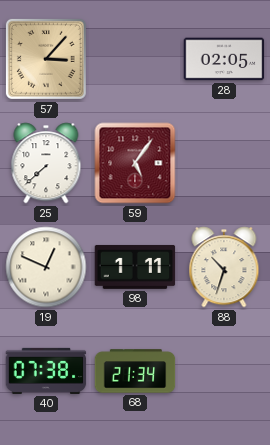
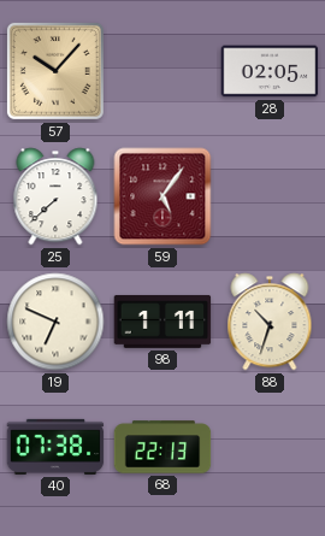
57: 3:07 -> 10:07
19: 12:49 -> 6:49
68: 21:34 -> 22:13
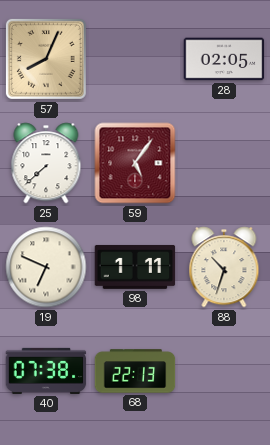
57: 10:07 -> 8:04
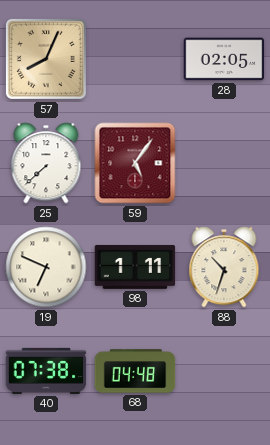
68: 22:13 -> 04:48
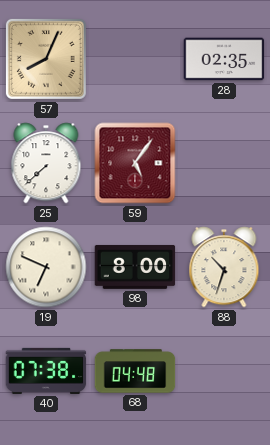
28: 02:05 -> 02:35
98: 1:11 -> 8:00
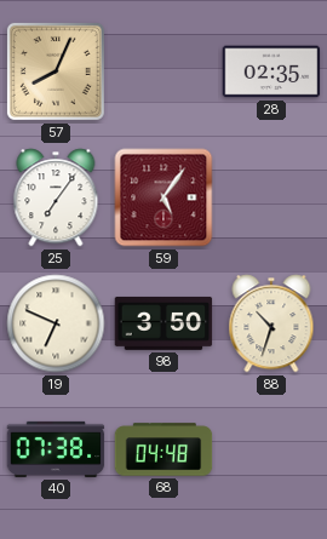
25: 7:38 -> 7:06
98: 8:00 -> 3:50
